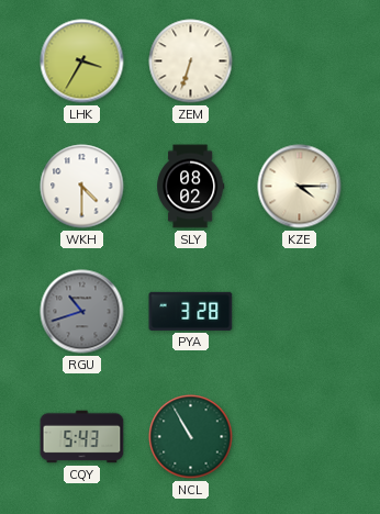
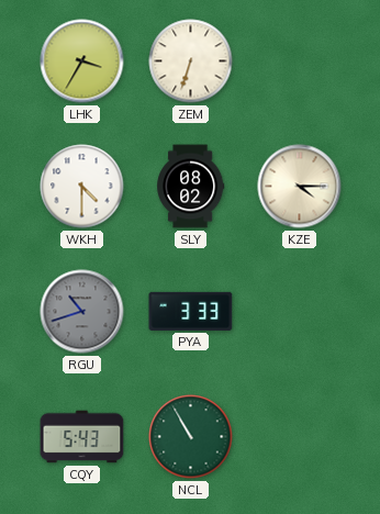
PYA: 3:28 -> 3:33
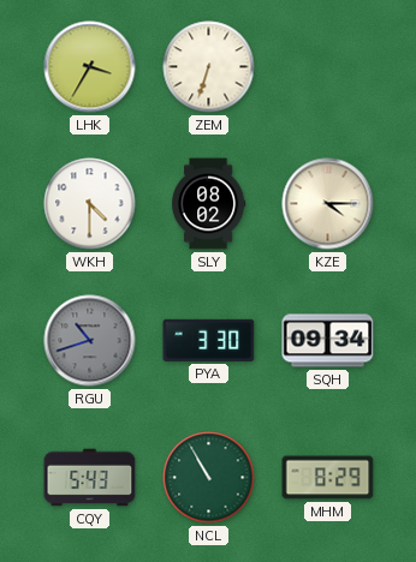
PYA: 3:33 -> 3:30
SQH: none -> 09:34
MHM: none -> 8:29
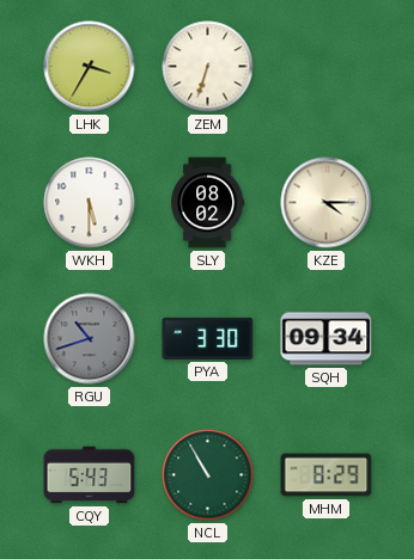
WKH: 4:30 -> 5:30
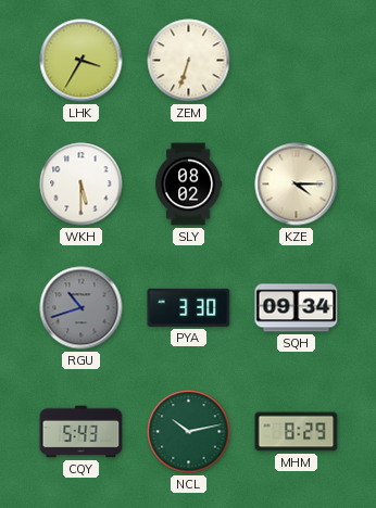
NCL: 10:55 -> 10:13
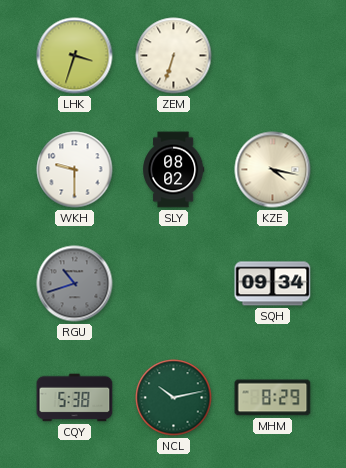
LHK: 3:35 -> 3:33
WKH: 5:30 -> 9:30
KZE: 4:15 -> 4:17
PYA: 3:30 -> none
CQY: 5:43 -> 5:38
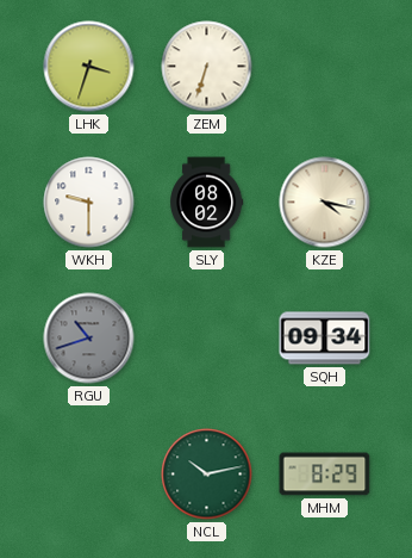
CQY: 5:38 -> none
